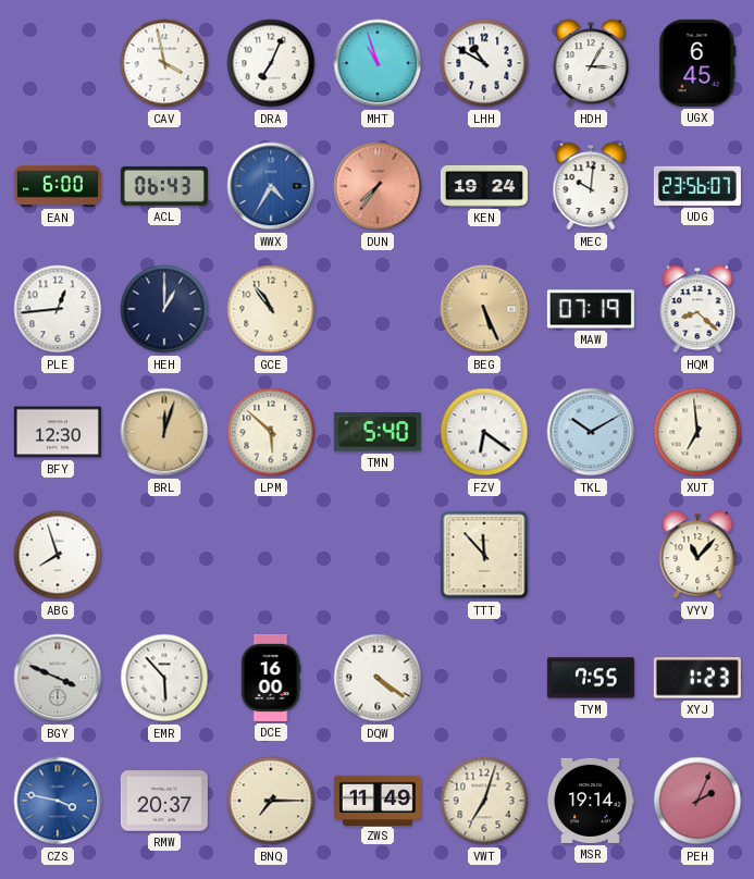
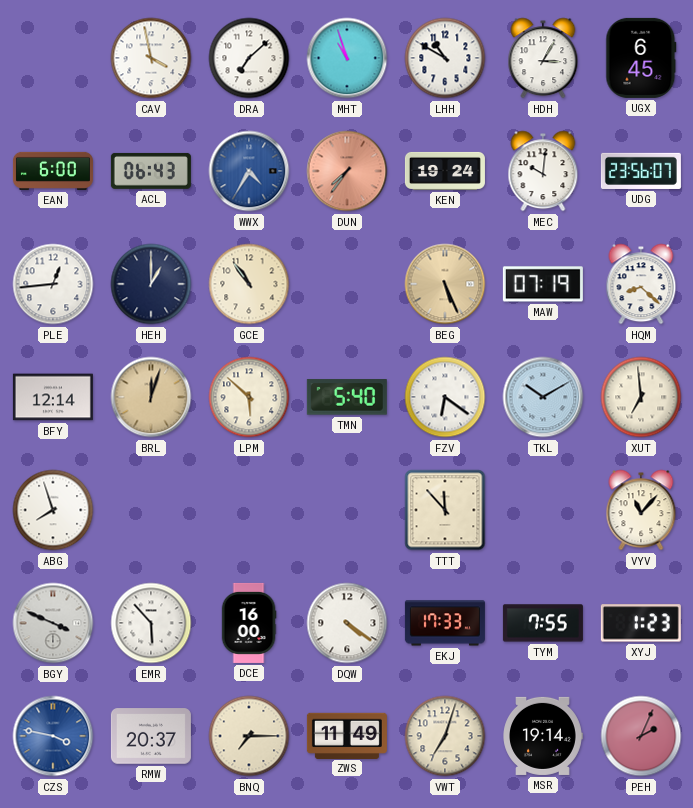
DRA: 7:04 -> 7:08
BFY: 12:30 -> 12:14
EKJ: none -> 17:33
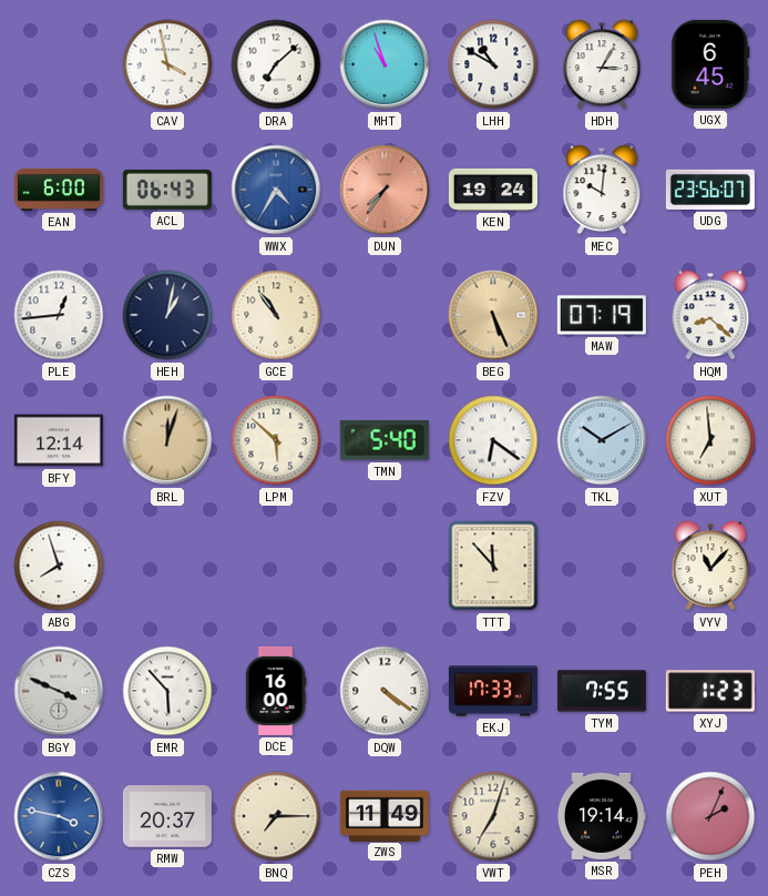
HEH: 1:00 -> 1:02
